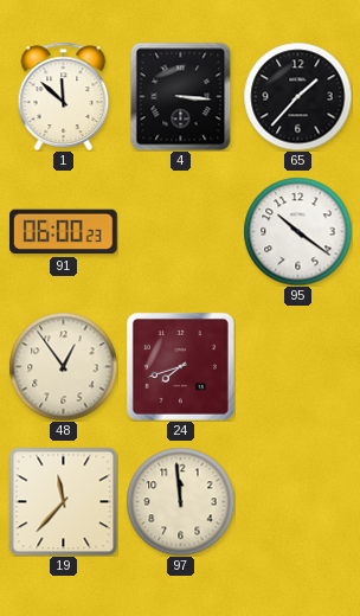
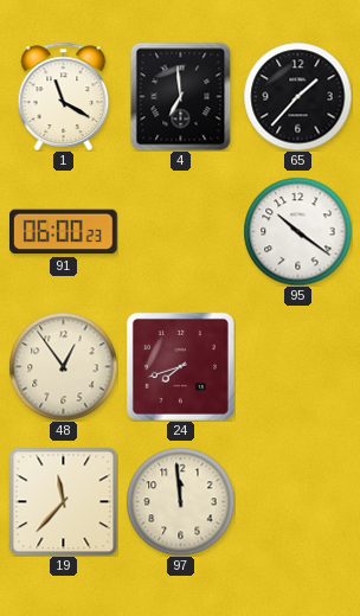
1: 11:52 -> 11:20
4: 3:16 -> 6:59
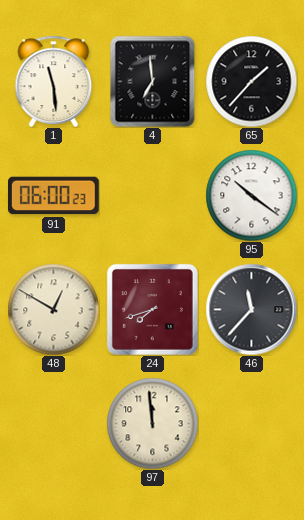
1: 11:20 -> 11:29
48: 12:54 -> 12:50
46: none -> 11:37
19: 11:37 -> none
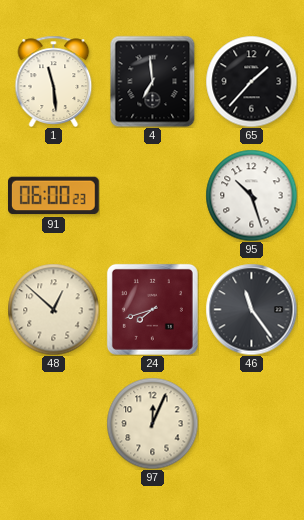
95: 10:21 -> 10:27
48: 12:50 -> 12:52
46: 11:37 -> 11:24
97: 11:59 -> 12:04
